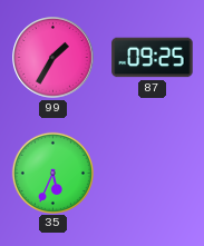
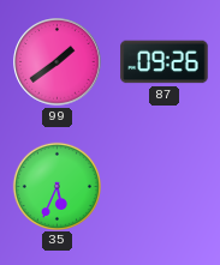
99: 1:35 -> 1:39
87: 09:25 -> 09:26
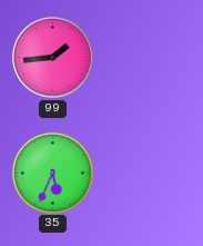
99: 1:39 -> 1:44
87: 09:26 -> none
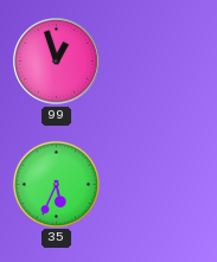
99: 1:44 -> 12:57
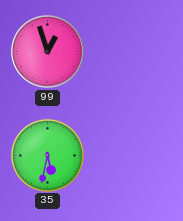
35: 5:34 -> 5:32
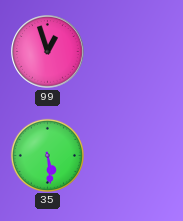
35: 5:32 -> 5:29
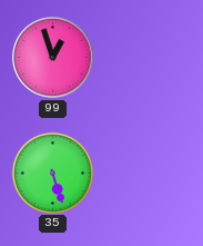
35: 5:29 -> 5:27
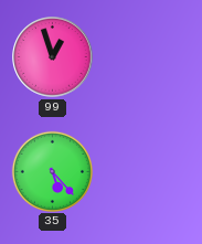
35: 5:27 -> 5:23
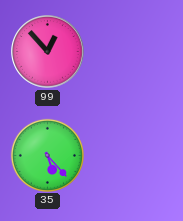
99: 12:57 -> 12:53
